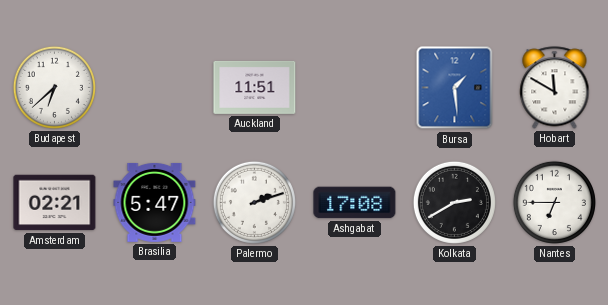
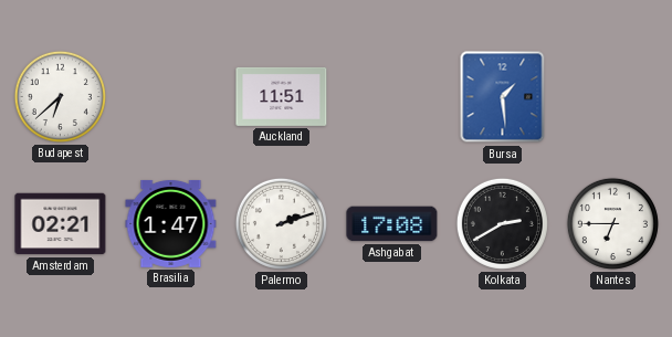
Hobart: 11:50 -> none
Brasilia: 5:47 -> 1:47
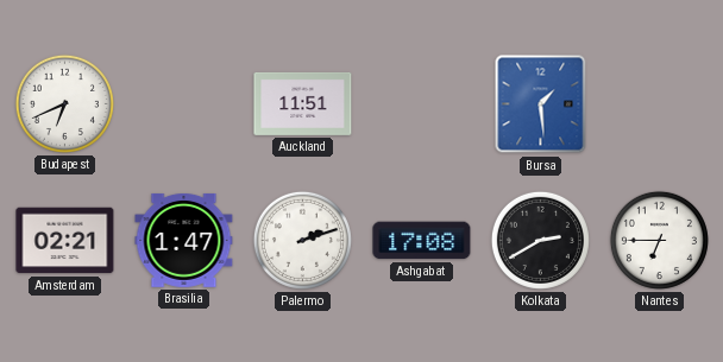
Budapest: 6:38 -> 6:41
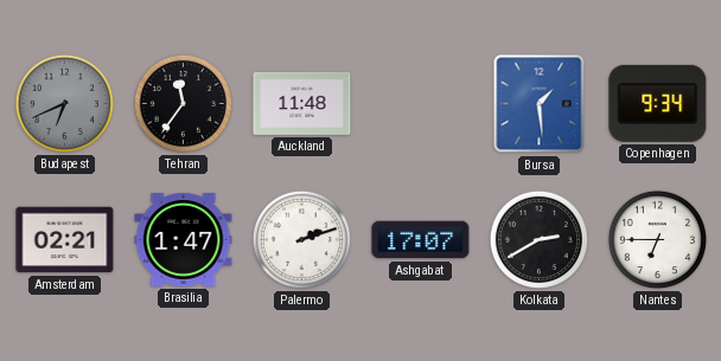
Budapest dial: white -> grey
Tehran: none -> 11:36
Auckland: 11:51 -> 11:48
Copenhagen: none -> 9:34
Ashgabat: 17:08 -> 17:07
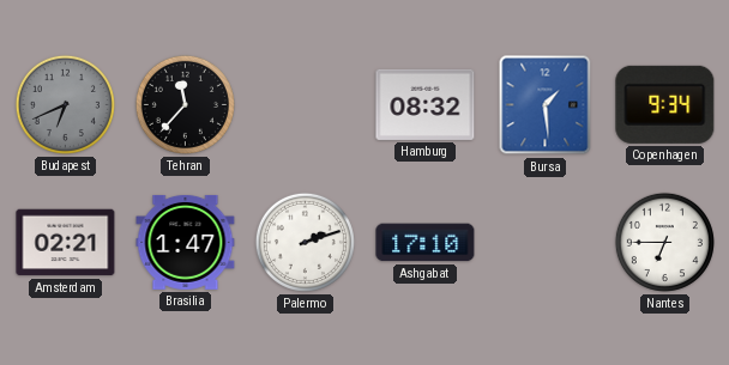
Tehran: 11:36 -> 11:37
Auckland: 11:48 -> none
Hamburg: none -> 08:32
Ashgabat: 17:07 -> 17:10
Kolkata: 2:40 -> none
